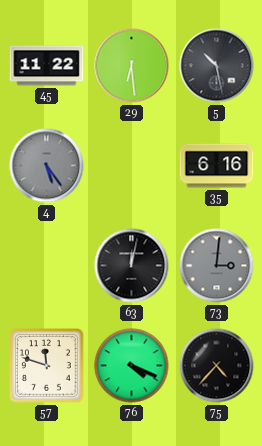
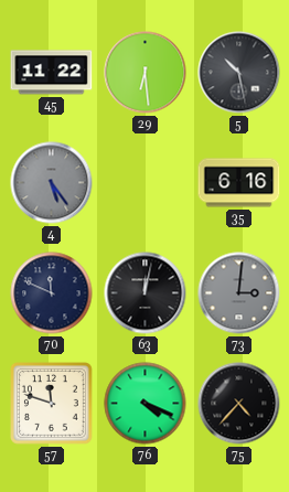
70: none -> 11:49
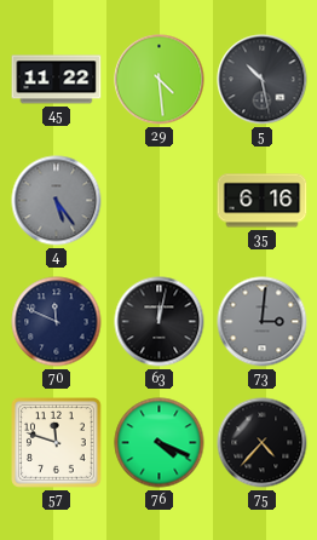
29: 6:29 -> 4:29
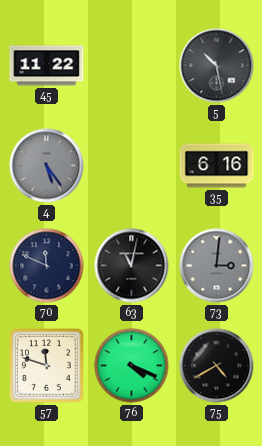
29: 4:29 -> none
63: 12:02 -> 11:02
75: 4:37 -> 4:40
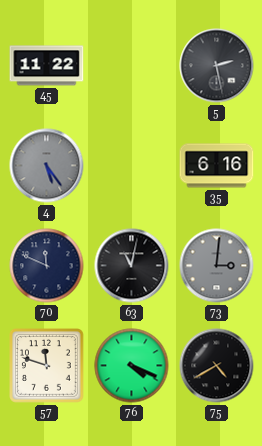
5: 10:28 -> 2:28
